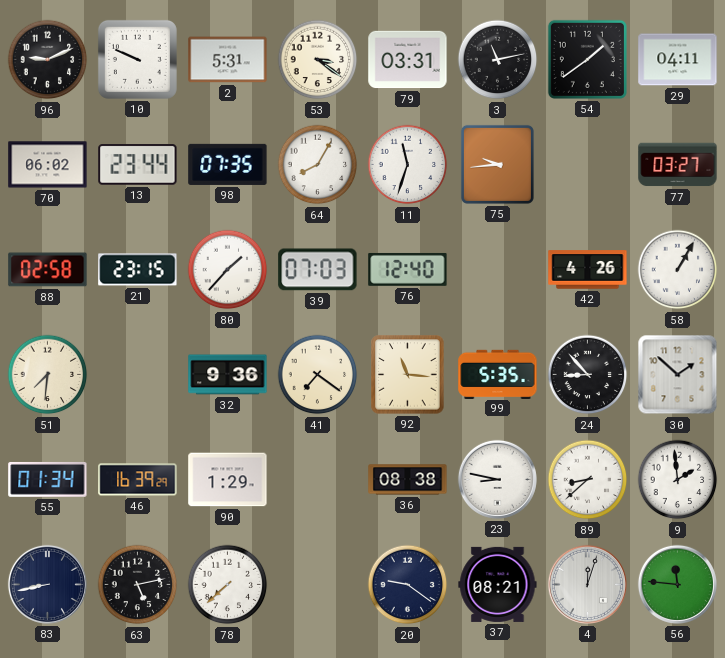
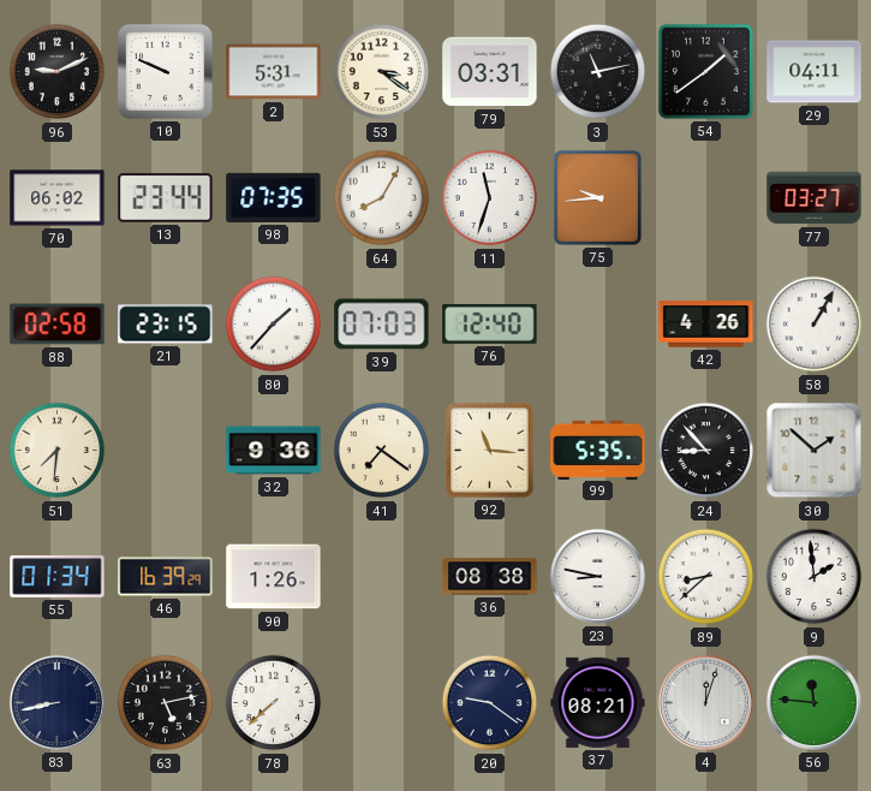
90: 1:29 -> 1:26
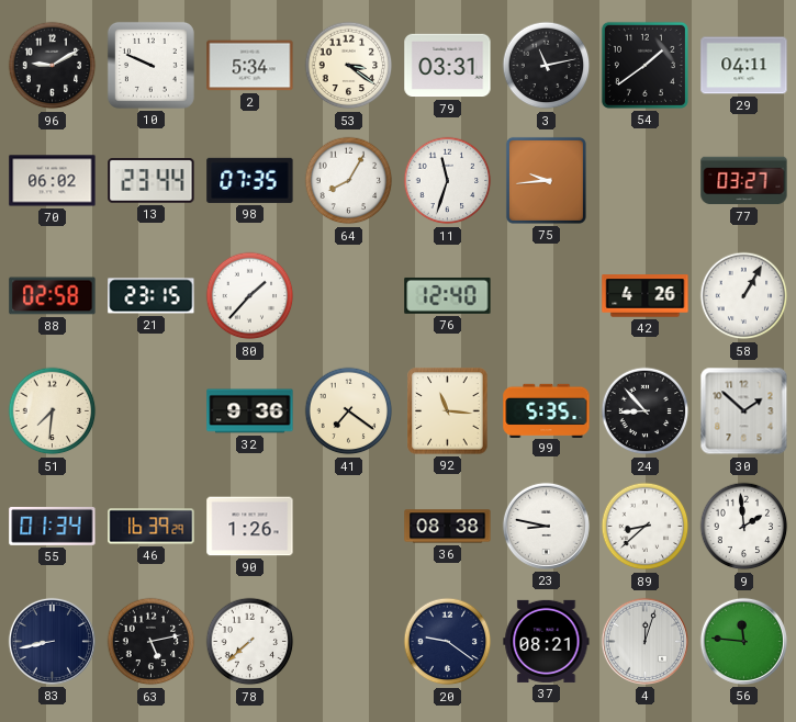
96: 9:11 -> 9:10
2: 5:31 -> 5:34
39: 07:03 -> none
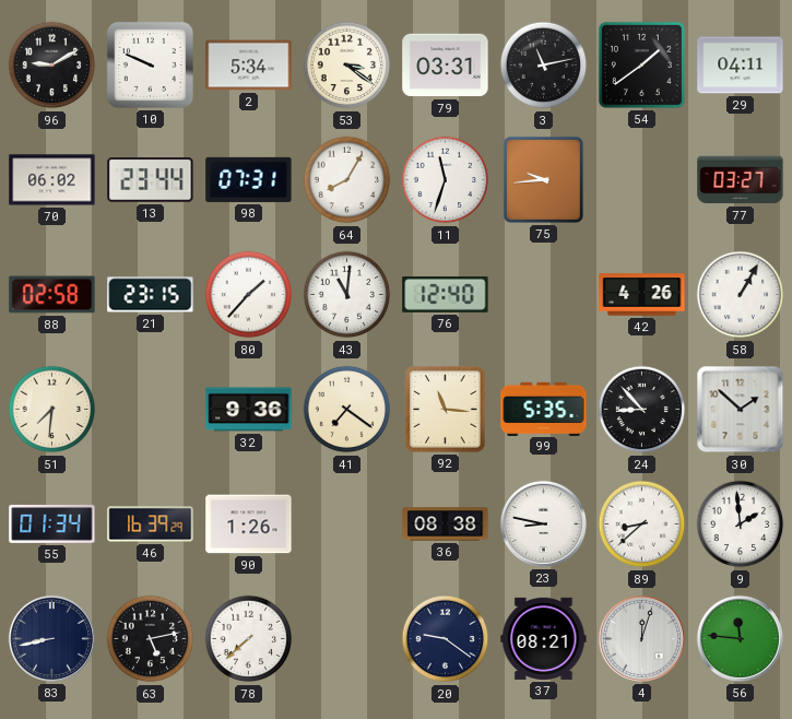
98: 07:35 -> 07:31
43: none -> 11:01
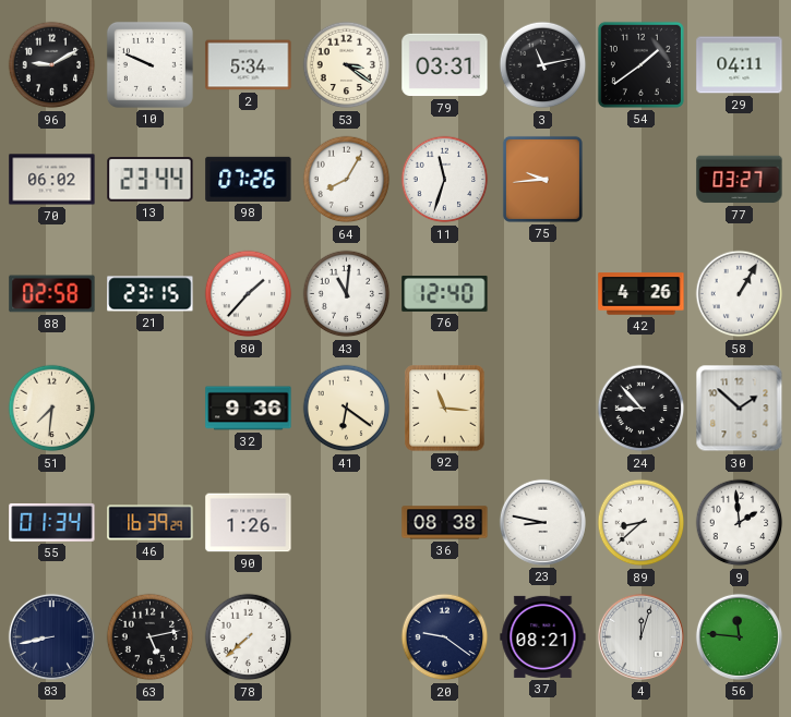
98: 07:31 -> 07:26
41: 7:21 -> 6:21
99: 5:35 -> none
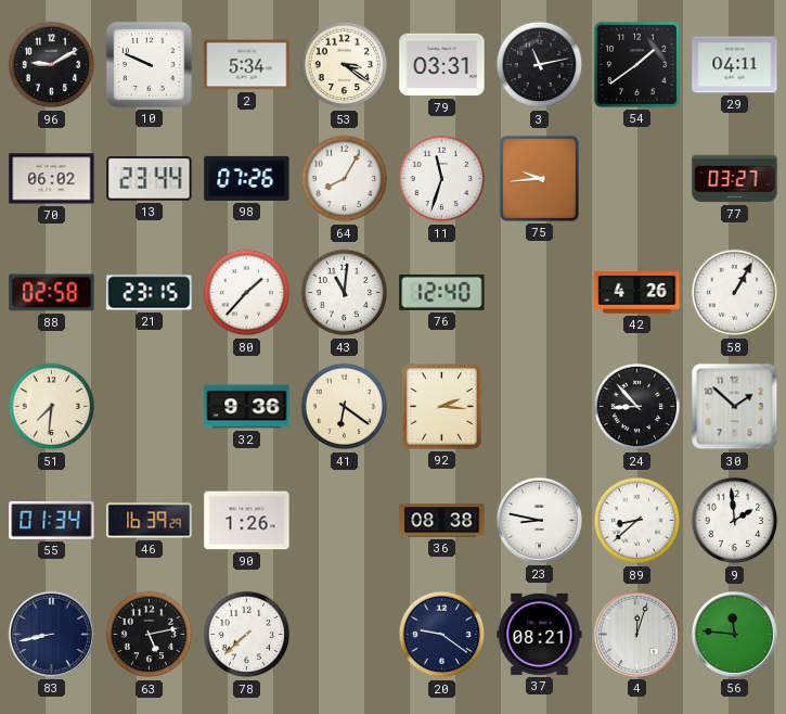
92: 11:16 -> 2:16
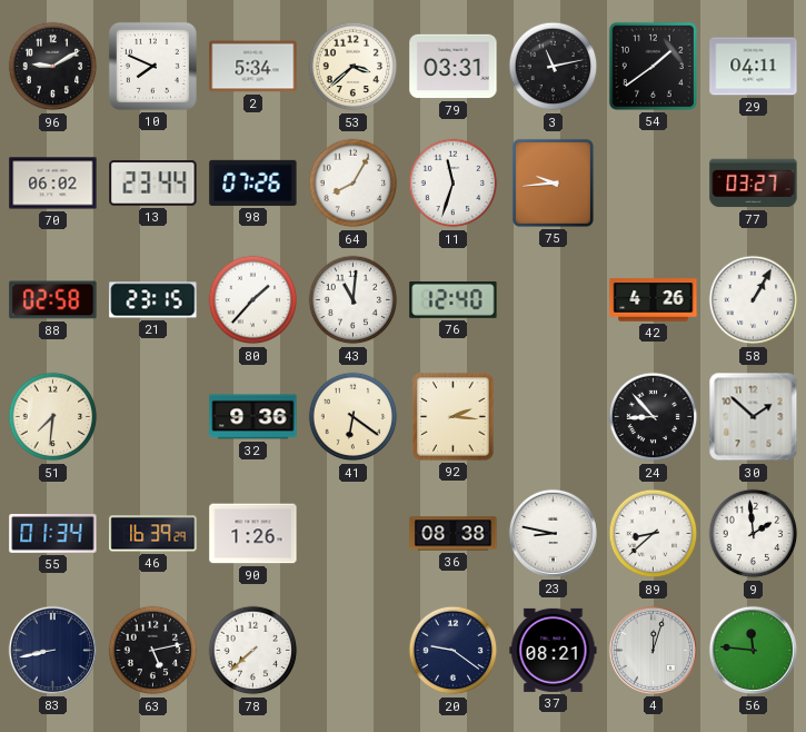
10: 9:49 -> 7:49
53: 3:21 -> 3:38
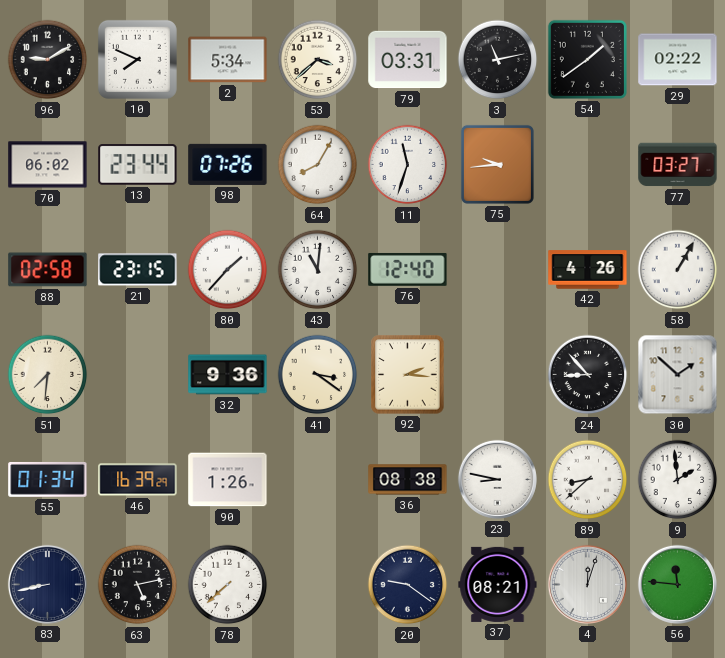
29: 04:11 -> 02:22
41: 6:21 -> 3:21
